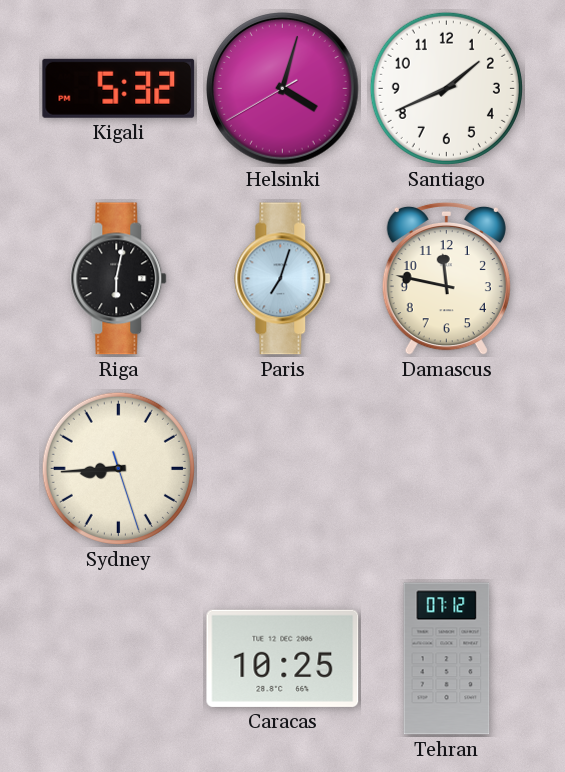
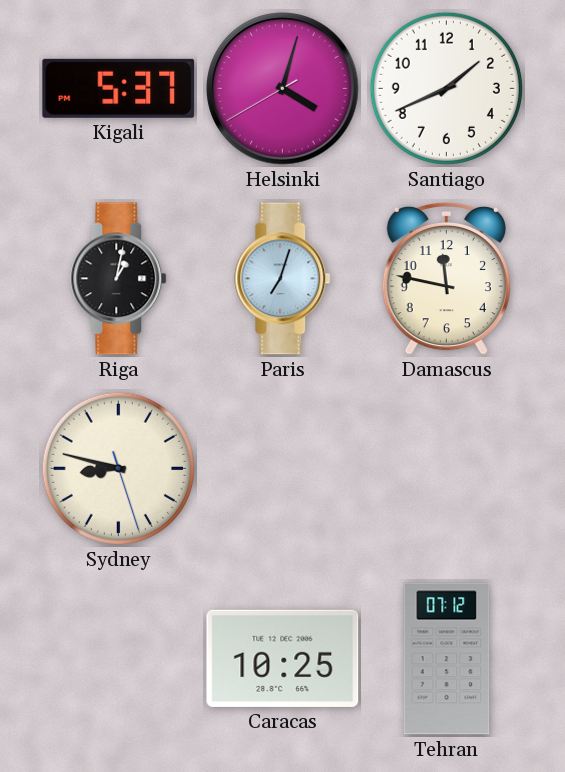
Kigali: 5:32 -> 5:37
Riga: 6:02 -> 1:02
Sydney: 8:44 -> 8:47
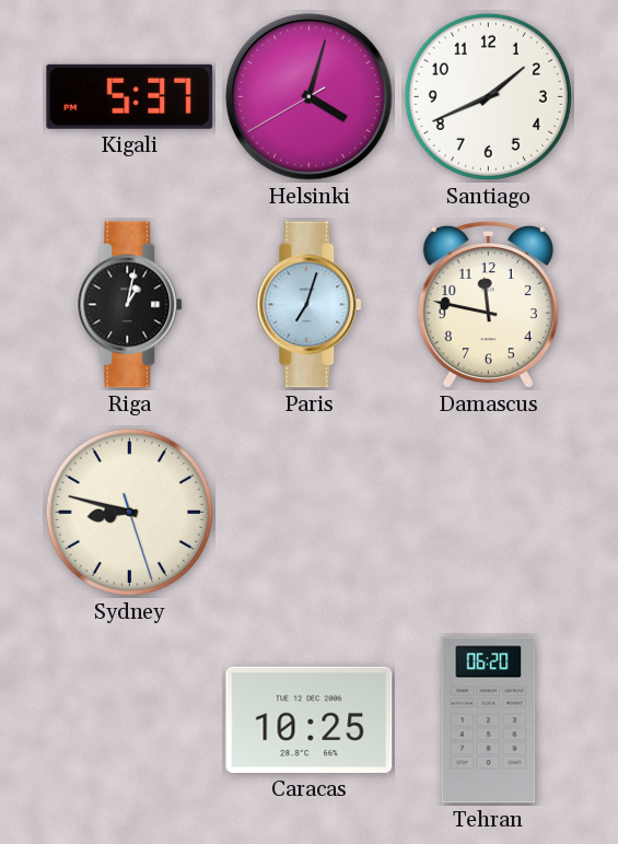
Tehran: 07:12 -> 06:20
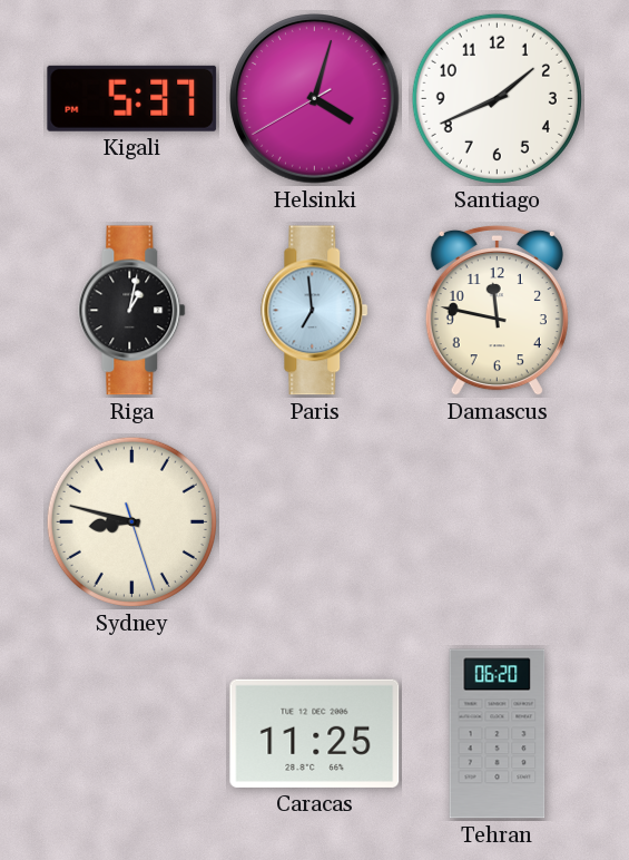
Paris: 7:03 -> 6:59
Caracas: 10:25 -> 11:25
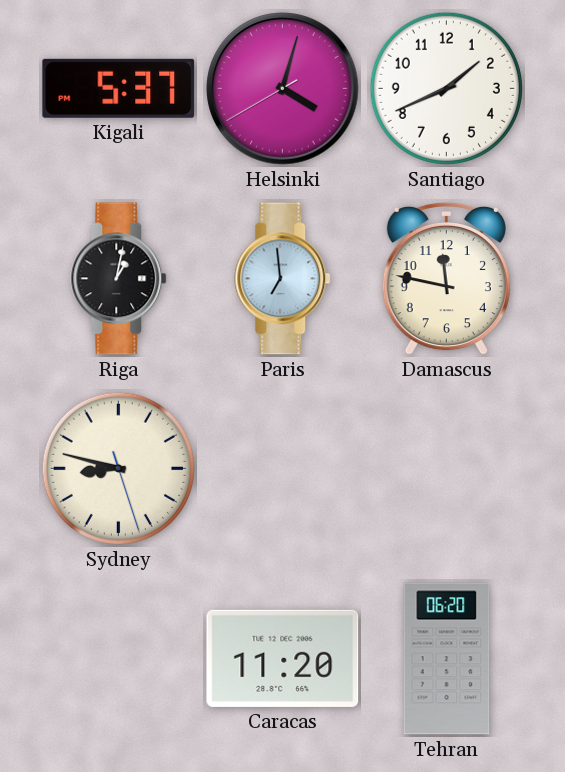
Caracas: 11:25 -> 11:20
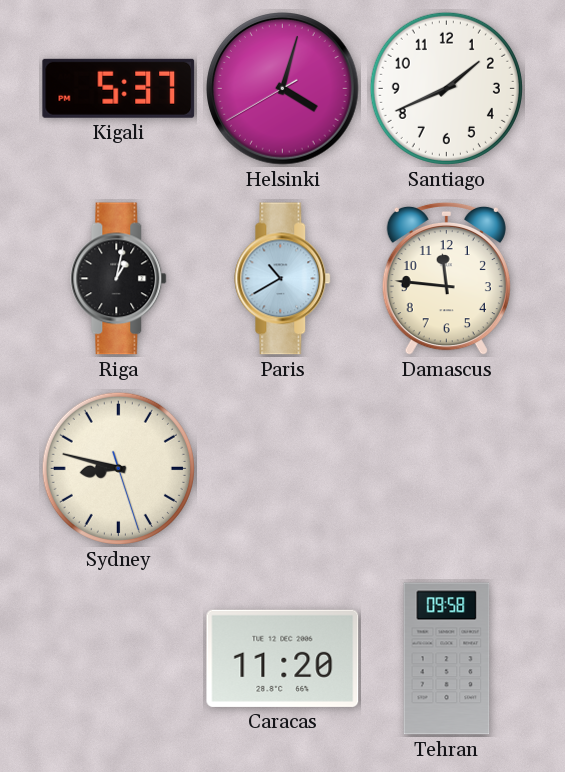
Paris: 6:59 -> 10:40
Damascus: 11:47 -> 11:46
Tehran: 06:20 -> 09:58
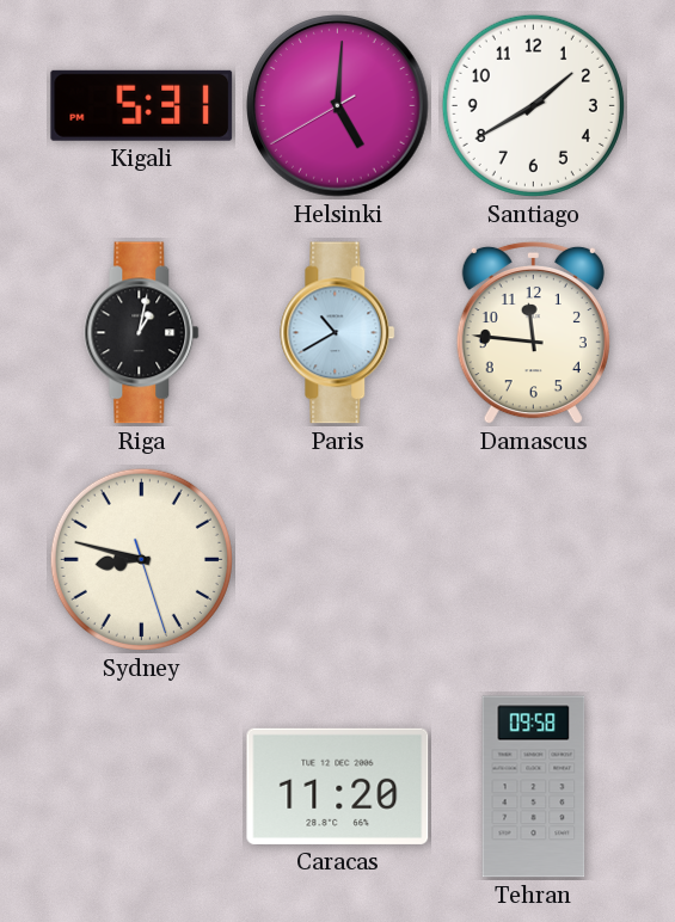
Kigali: 5:37 -> 5:31
Helsinki: 4:02 -> 5:00
Santiago: 1:41 -> 1:40
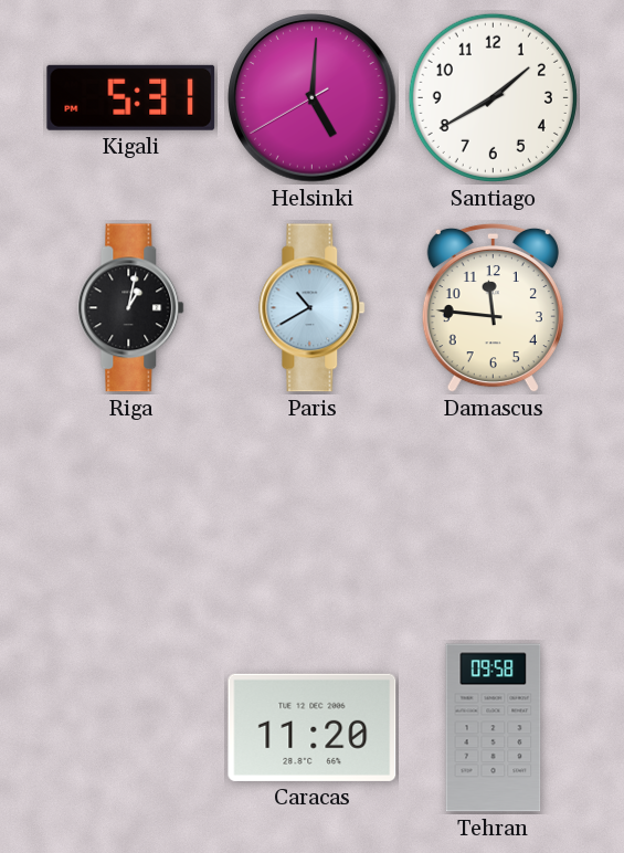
Sydney: 8:47 -> none
